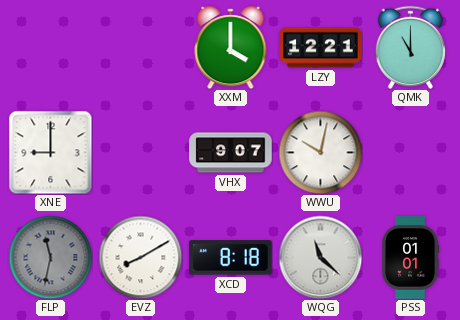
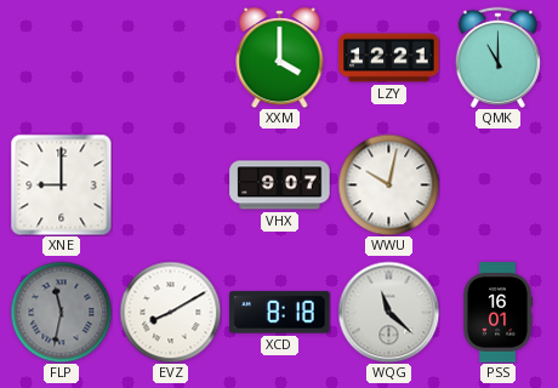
PSS: 01:01 -> 16:01
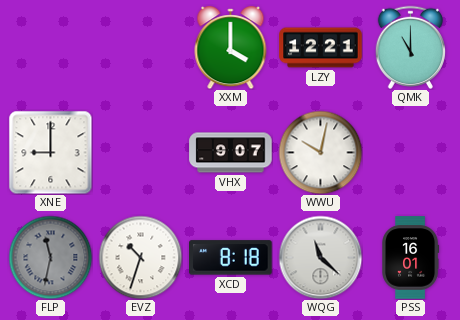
EVZ: 8:10 -> 10:33
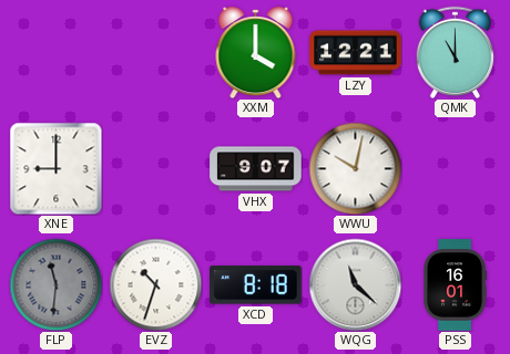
FLP: 11:32 -> 11:31
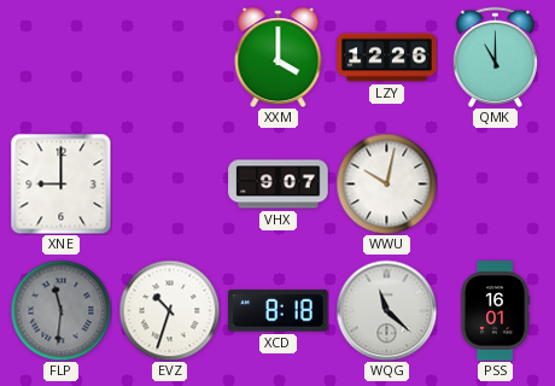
LZY: 12:21 -> 12:26
